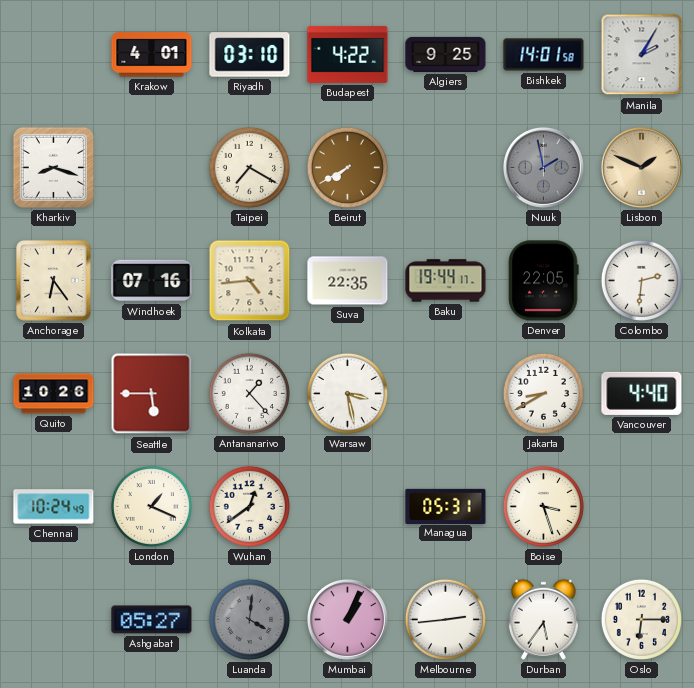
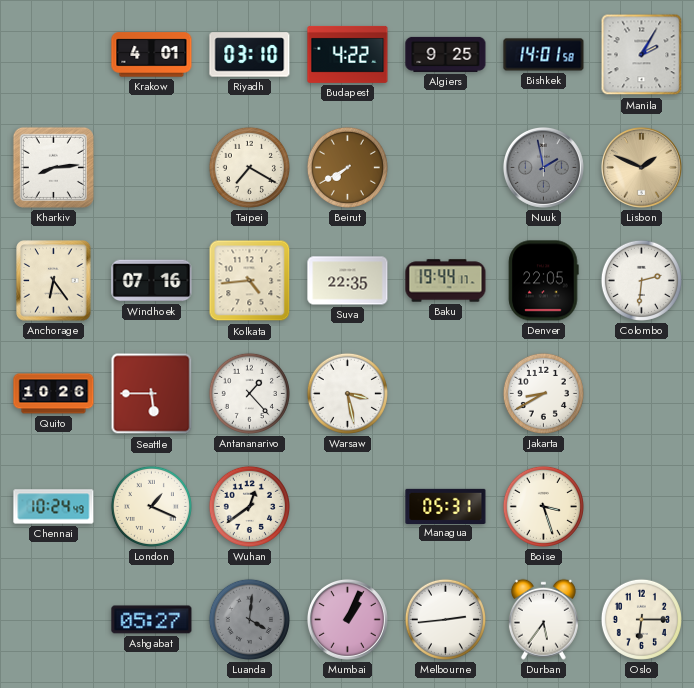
Kharkiv: 8:18 -> 8:14
Vancouver: 4:40 -> none
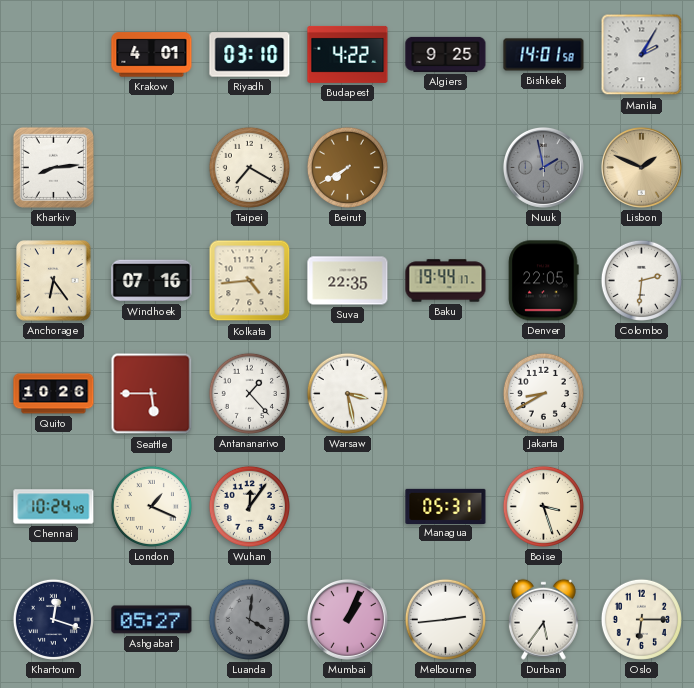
Wuhan: 12:39 -> 12:06
Khartoum: none -> 12:18
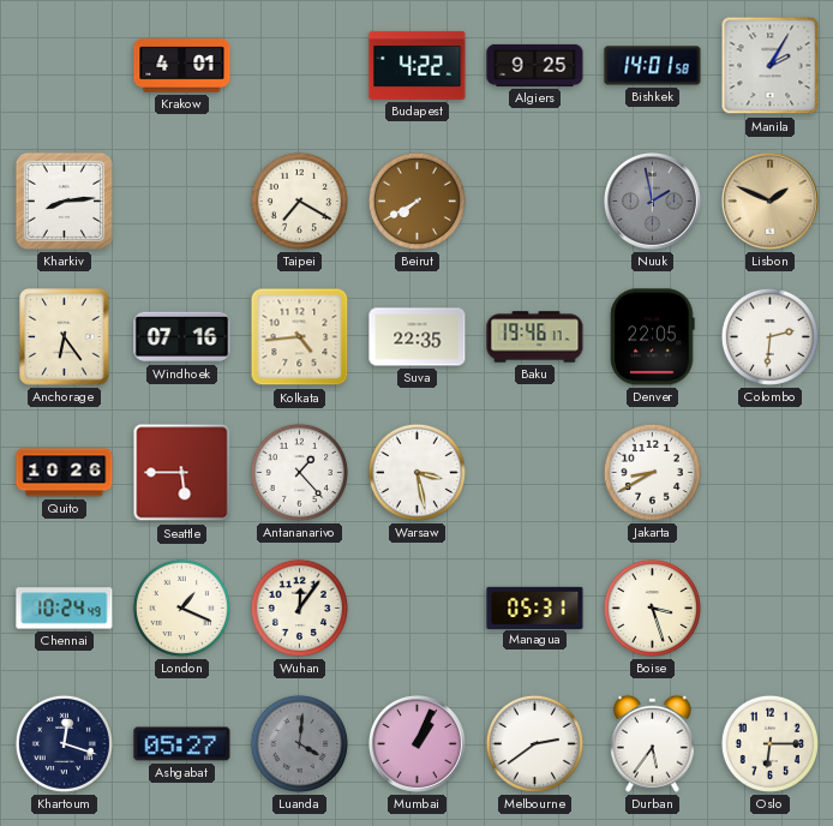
Riyadh: 03:10 -> none
Baku: 19:44 -> 19:46
Melbourne: 2:44 -> 2:39
